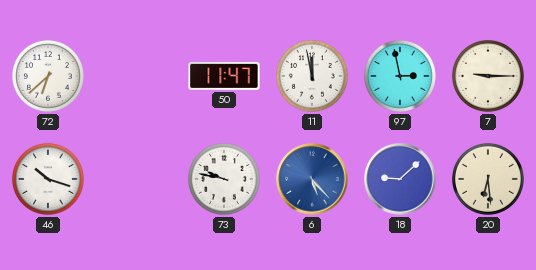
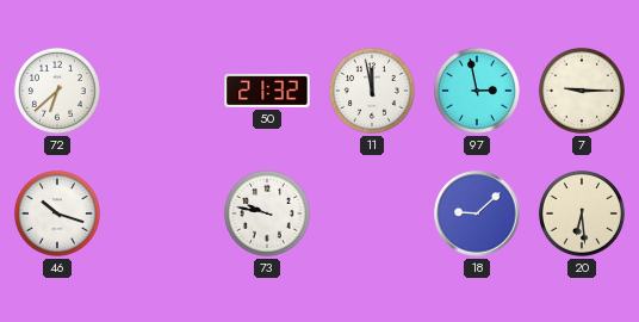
50: 11:47 -> 21:32
6: 5:23 -> none
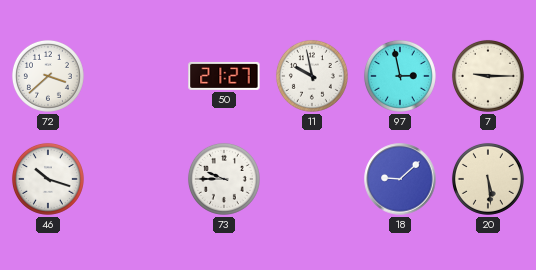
72: 6:38 -> 3:38
50: 21:32 -> 21:27
11: 11:58 -> 9:58
73: 9:47 -> 9:45
20: 6:29 -> 5:29
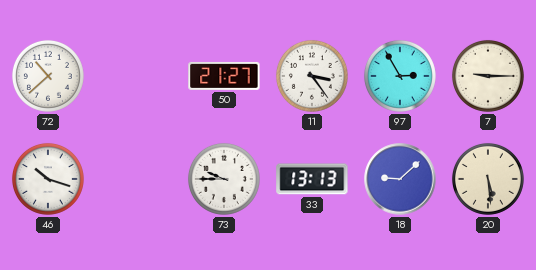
72: 3:38 -> 10:38
11: 9:58 -> 3:24
97: 2:58 -> 2:55
33: none -> 13:13
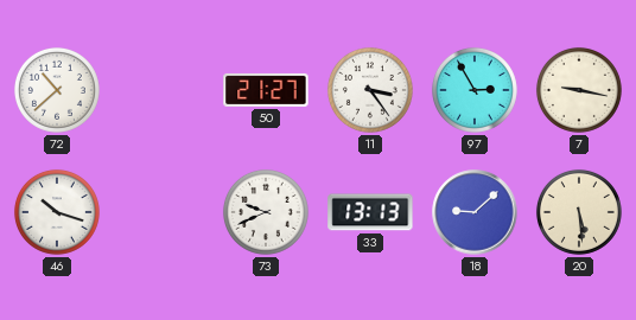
7: 9:15 -> 9:17
73: 9:45 -> 9:41
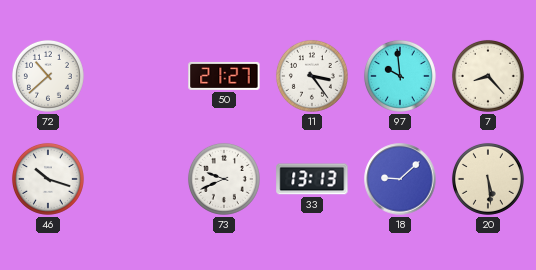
97: 2:55 -> 9:59
7: 9:17 -> 8:23
